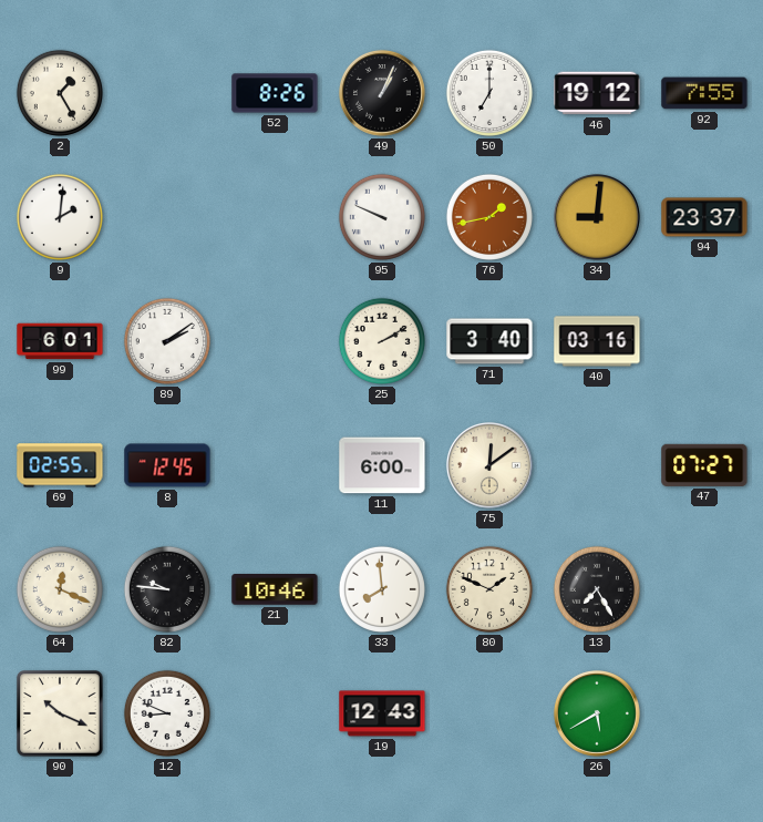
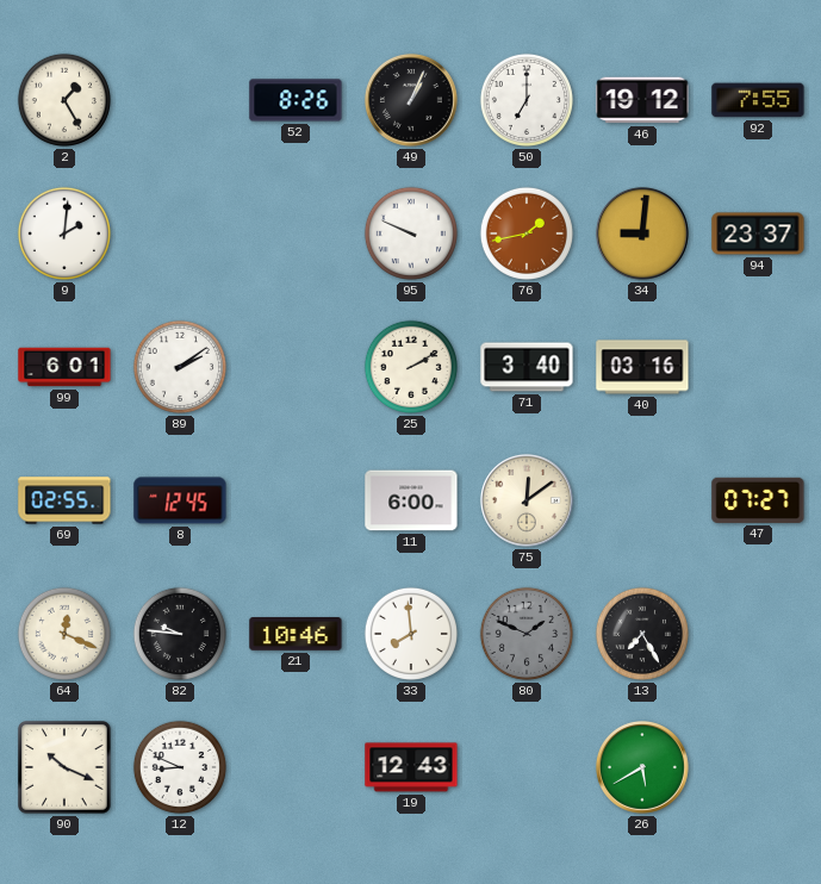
80 dial: cream -> grey
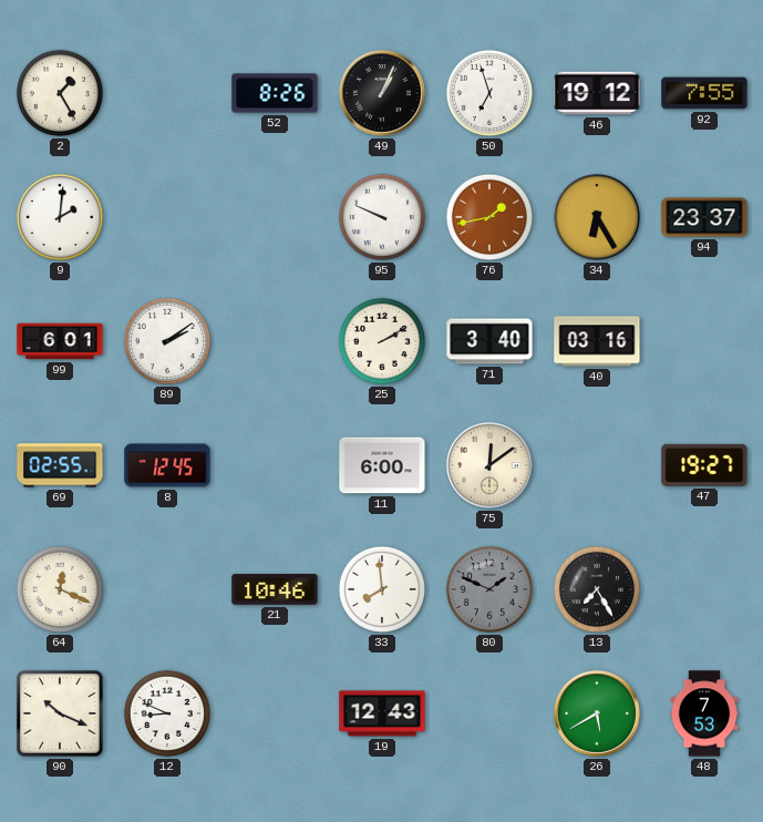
50: 7:00 -> 6:57
34: 9:01 -> 6:25
47: 07:27 -> 19:27
82: 9:46 -> none
48: none -> 7:53
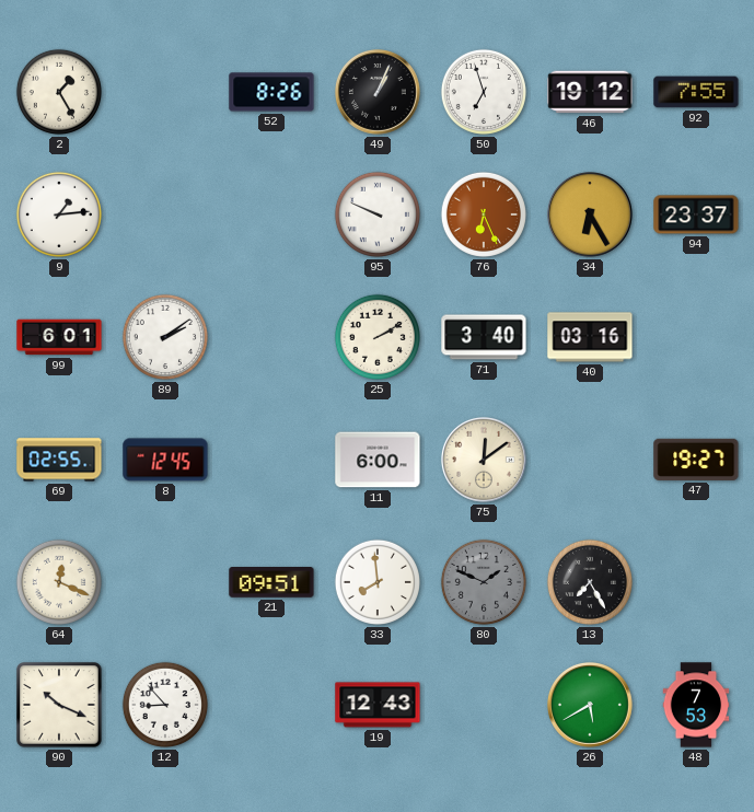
9: 2:01 -> 1:14
76: 1:43 -> 6:26
21: 10:46 -> 09:51
12: 8:49 -> 8:53
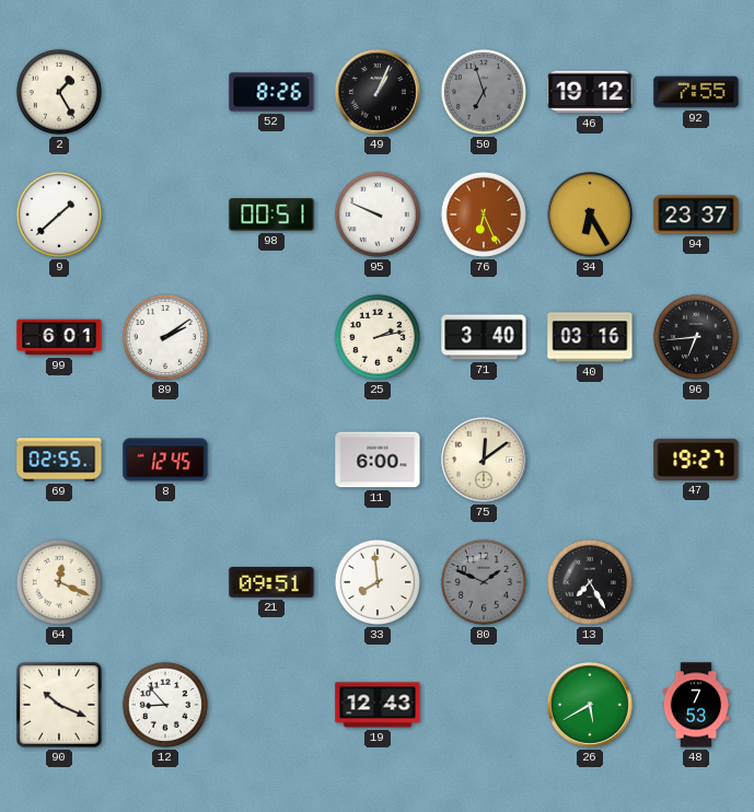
50 dial: white -> grey
9: 1:14 -> 1:38
98: none -> 00:51
25: 2:10 -> 2:13
96: none -> 6:44
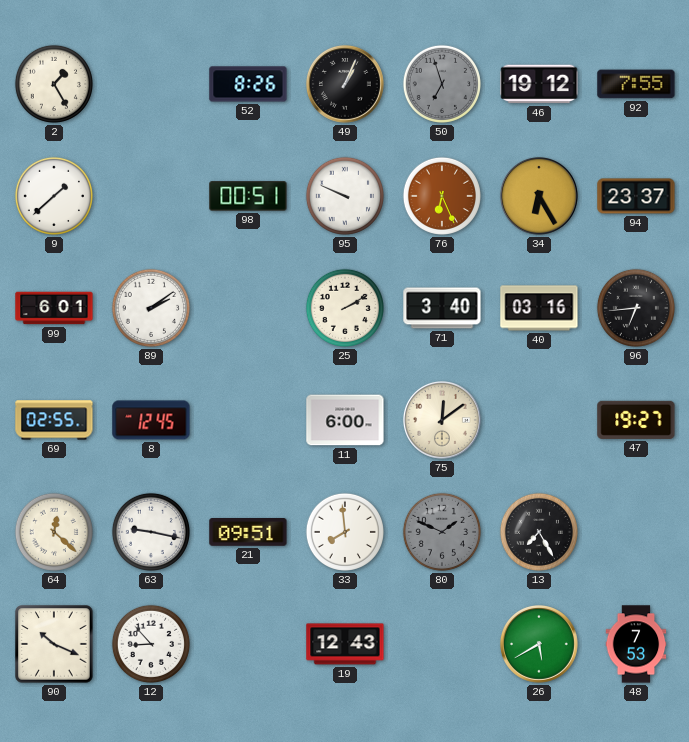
25: 2:13 -> 2:10
64: 12:19 -> 12:22
63: none -> 9:17
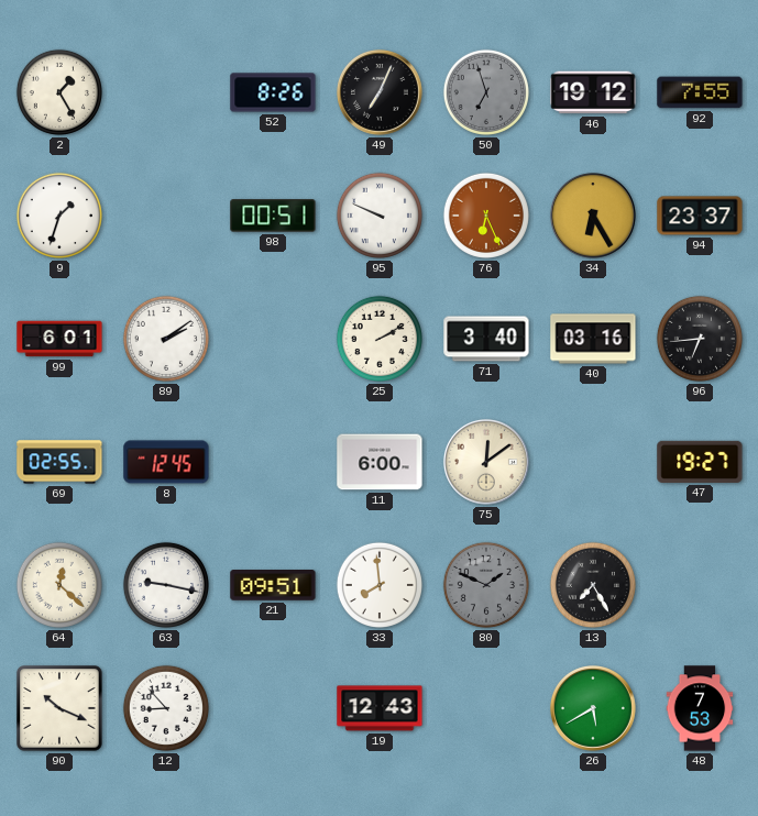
49: 1:04 -> 7:04
9: 1:38 -> 1:33
